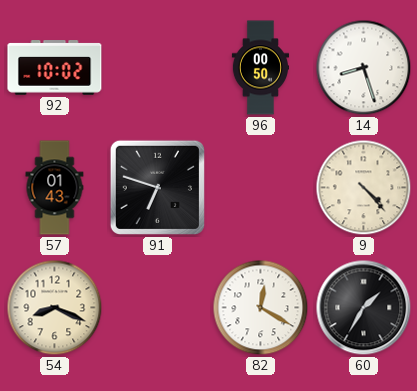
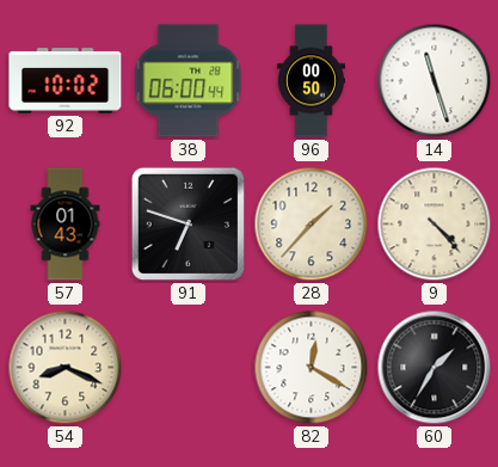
38: none -> 06:00
14: 8:27 -> 11:27
28: none -> 1:37
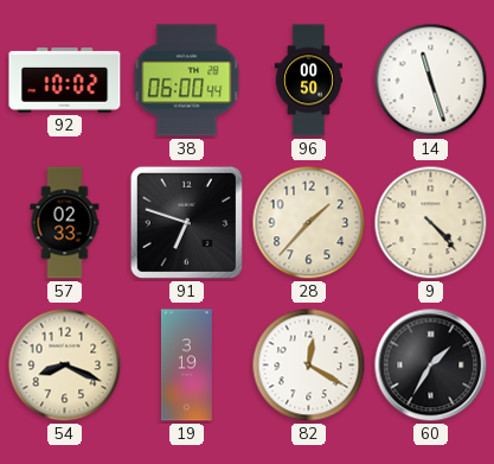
57: 01:43 -> 02:33
19: none -> 3:19
